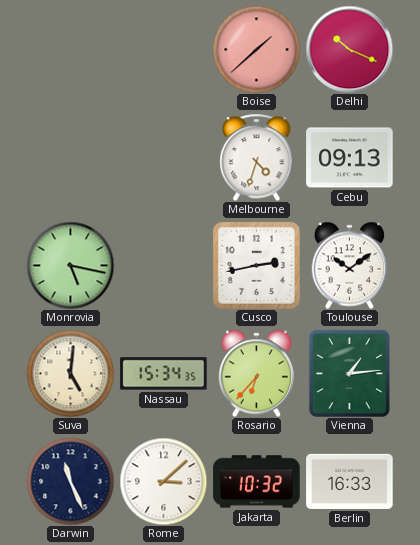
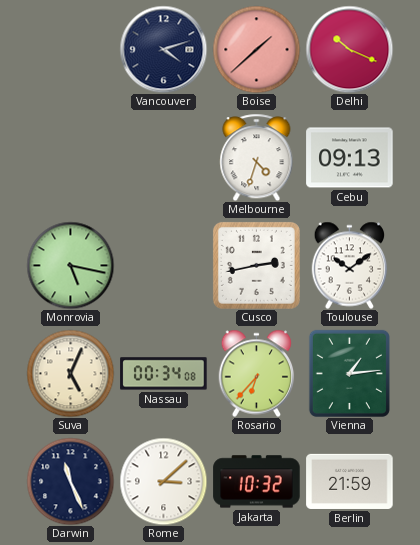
Vancouver: none -> 4:12
Suva: 5:01 -> 5:04
Nassau: 15:34 -> 00:34
Berlin: 16:33 -> 21:59
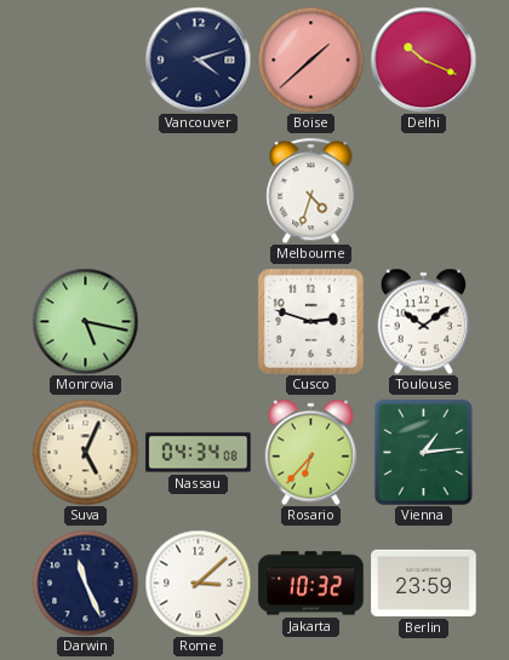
Cebu: 09:13 -> none
Cusco: 2:43 -> 2:48
Nassau: 00:34 -> 04:34
Berlin: 21:59 -> 23:59
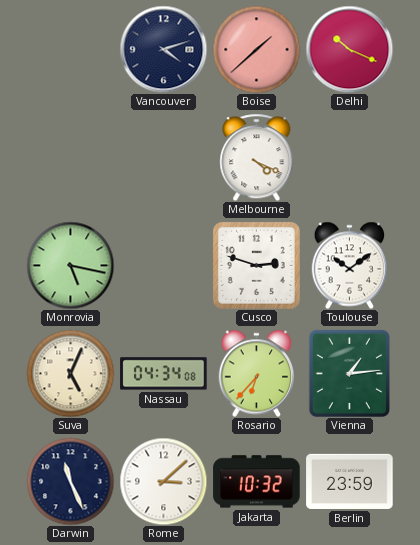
Melbourne: 4:33 -> 4:19
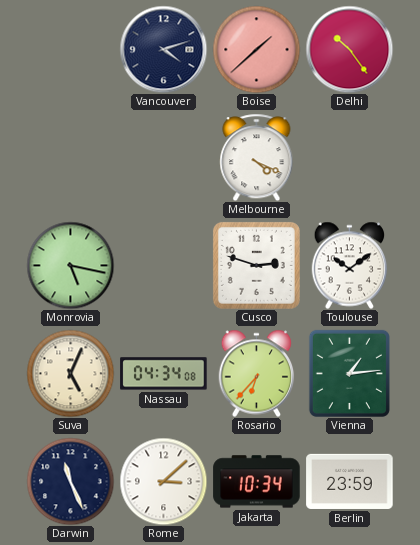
Delhi: 10:19 -> 10:24
Jakarta: 10:32 -> 10:34
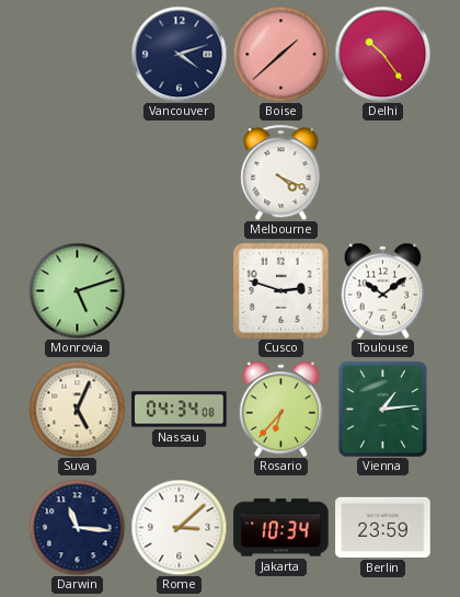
Monrovia: 5:17 -> 5:12
Darwin: 11:26 -> 11:16
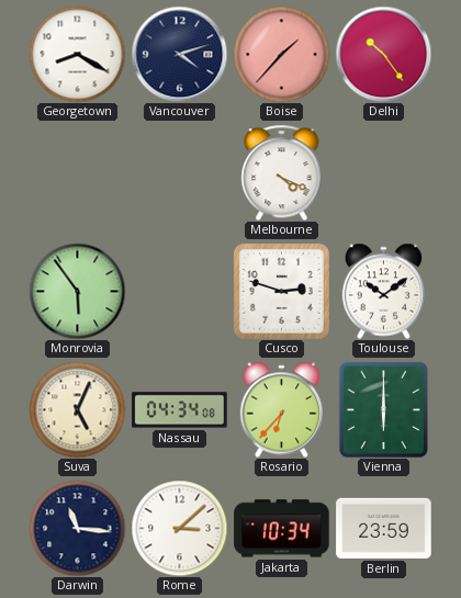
Georgetown: none -> 8:20
Boise: 1:38 -> 1:37
Monrovia: 5:12 -> 5:54
Vienna: 1:14 -> 6:00
